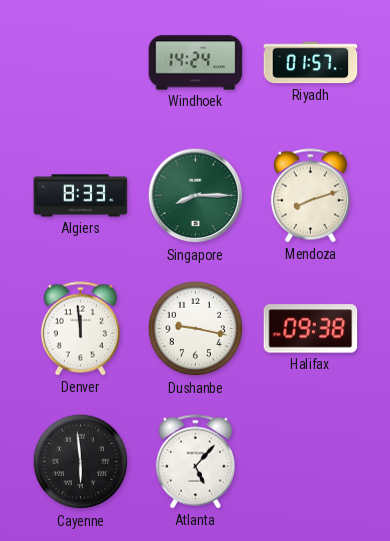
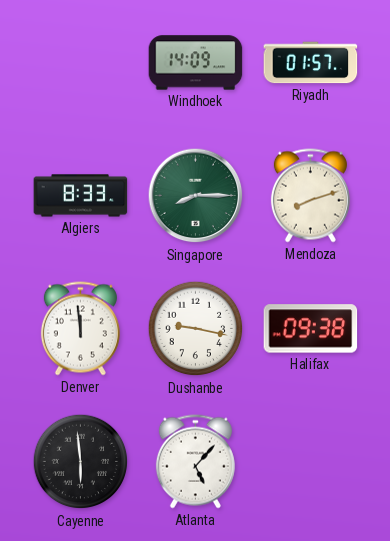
Windhoek: 14:24 -> 14:09
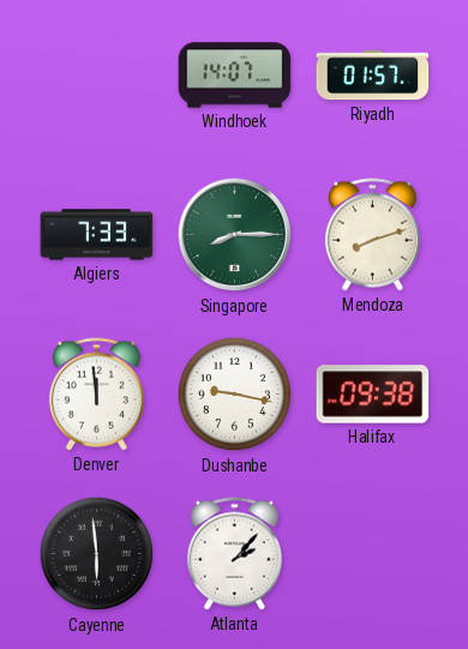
Windhoek: 14:09 -> 14:07
Algiers: 8:33 -> 7:33
Atlanta: 5:07 -> 2:07
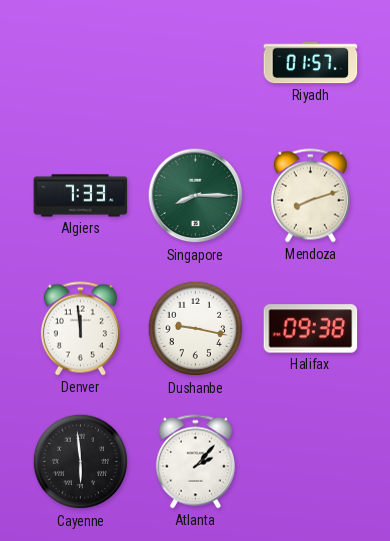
Windhoek: 14:07 -> none
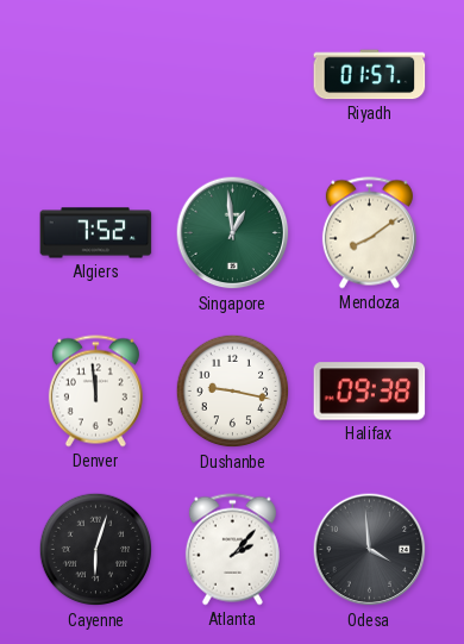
Algiers: 7:33 -> 7:52
Singapore: 8:15 -> 12:59
Mendoza: 8:12 -> 8:09
Cayenne: 5:59 -> 6:03
Odesa: none -> 3:59
